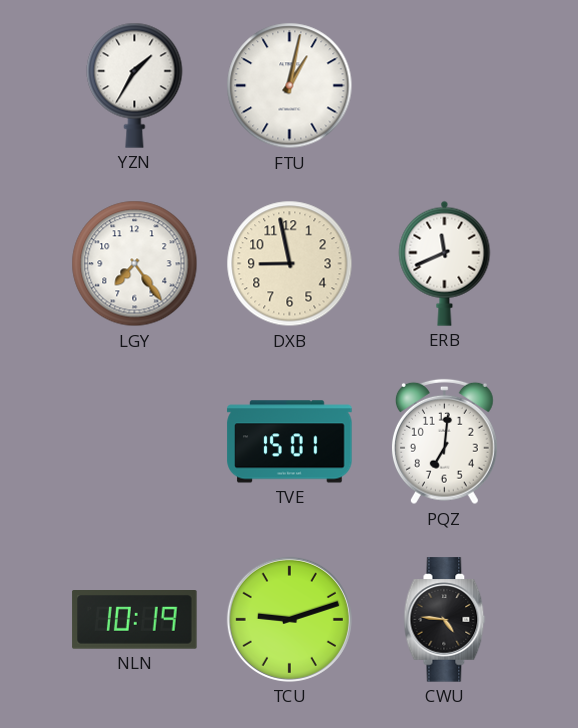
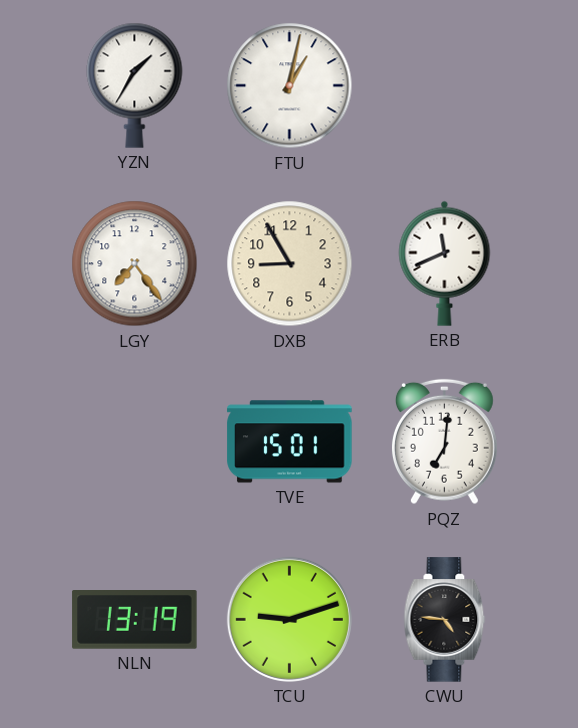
DXB: 8:58 -> 8:55
NLN: 10:19 -> 13:19
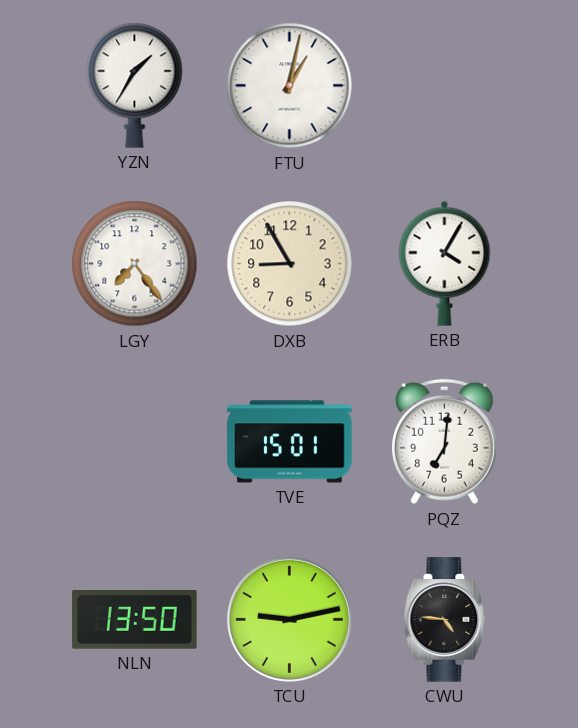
ERB: 11:41 -> 4:05
NLN: 13:19 -> 13:50
TCU: 9:12 -> 9:13
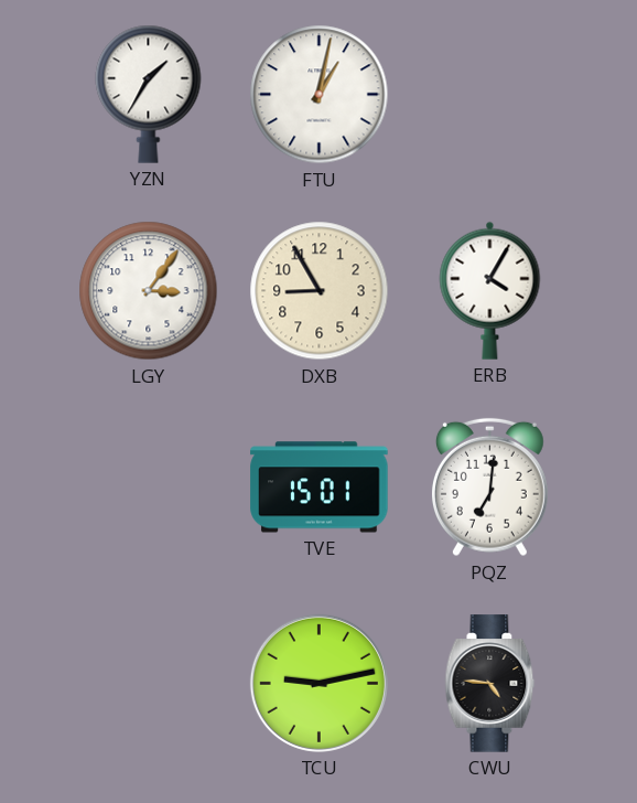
LGY: 7:24 -> 3:06
NLN: 13:50 -> none
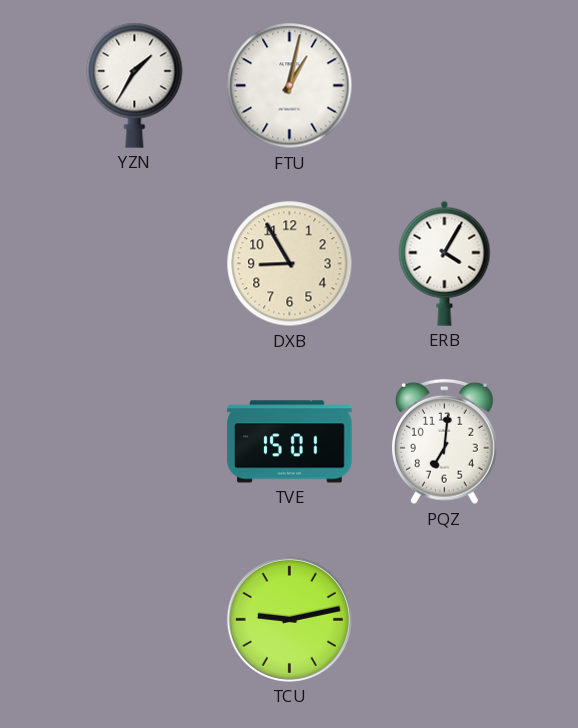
LGY: 3:06 -> none
CWU: 4:46 -> none
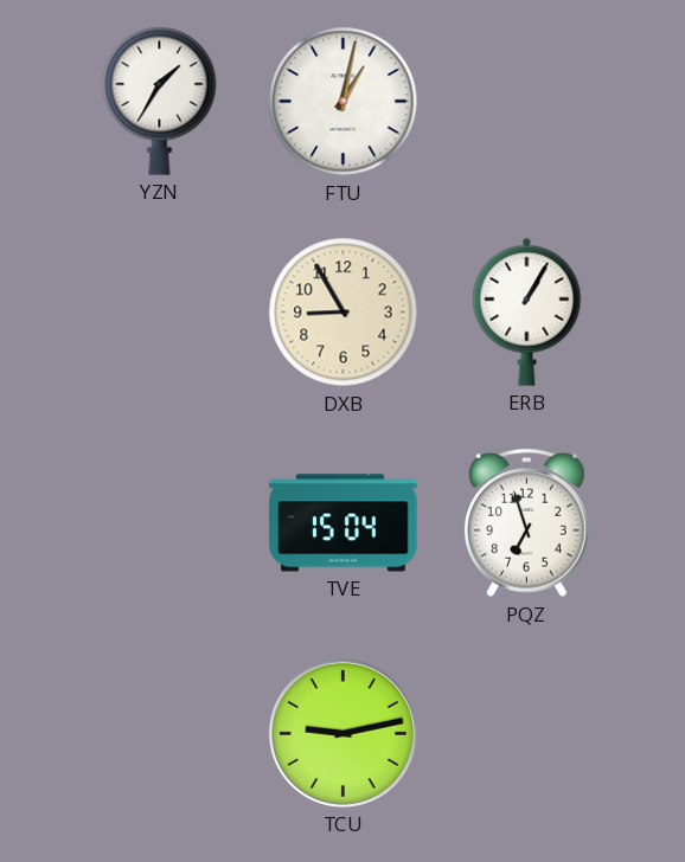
ERB: 4:05 -> 1:05
TVE: 15:01 -> 15:04
PQZ: 7:01 -> 6:57
